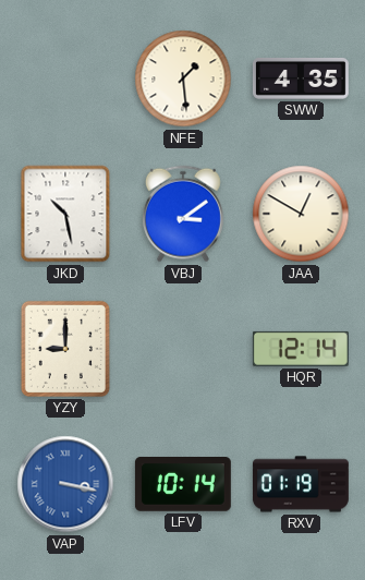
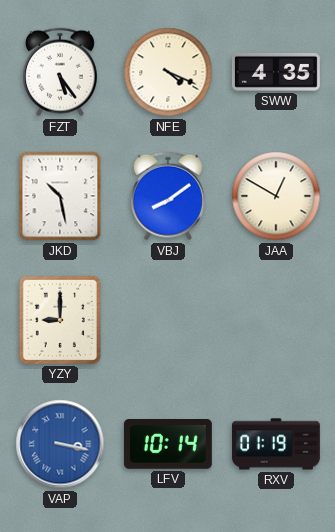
FZT: none -> 5:24
NFE: 1:29 -> 4:19
VBJ: 3:09 -> 8:09
HQR: 12:14 -> none
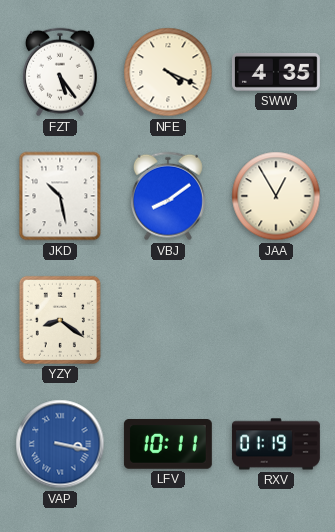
JAA: 12:50 -> 12:55
YZY: 9:00 -> 8:21
LFV: 10:14 -> 10:11
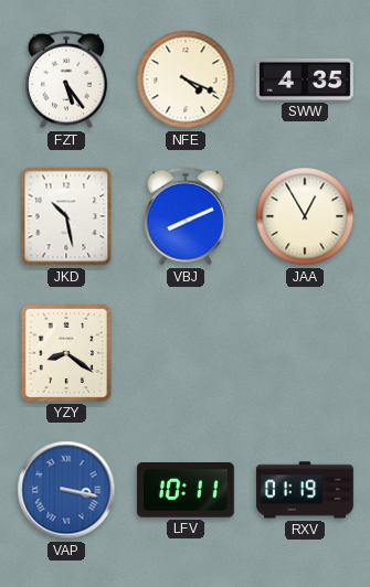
VBJ: 8:09 -> 8:11
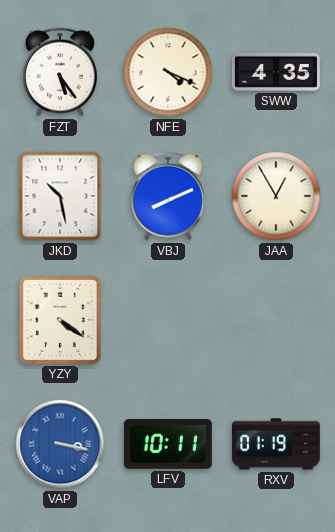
YZY: 8:21 -> 4:21
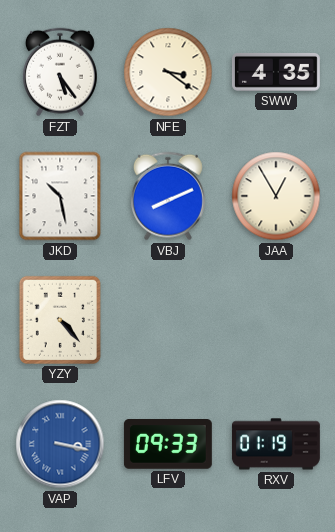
NFE: 4:19 -> 3:21
YZY: 4:21 -> 4:23
LFV: 10:11 -> 09:33
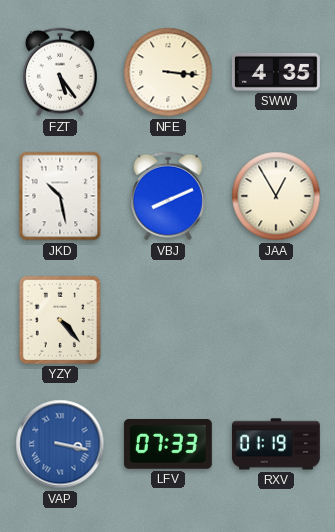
NFE: 3:21 -> 3:16
LFV: 09:33 -> 07:33
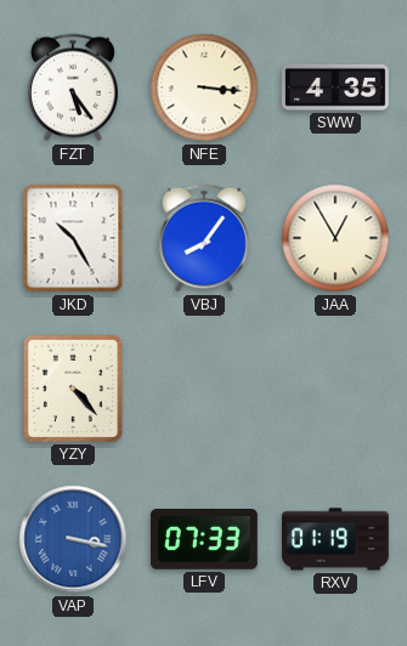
JKD: 10:28 -> 10:25
VBJ: 8:11 -> 8:06
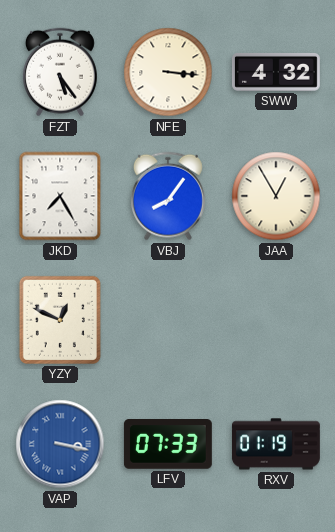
SWW: 4:35 -> 4:32
JKD: 10:25 -> 7:25
YZY: 4:23 -> 12:49
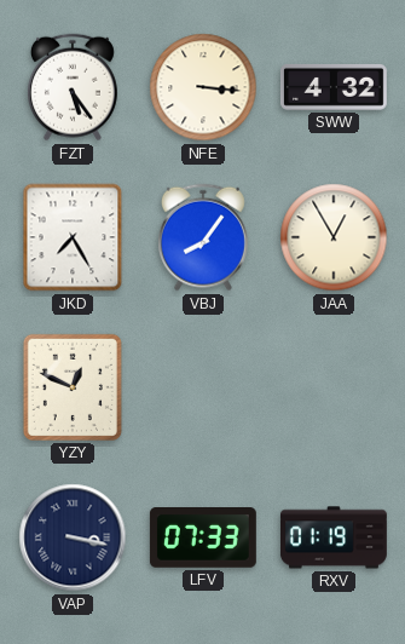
VAP dial: blue -> navy
